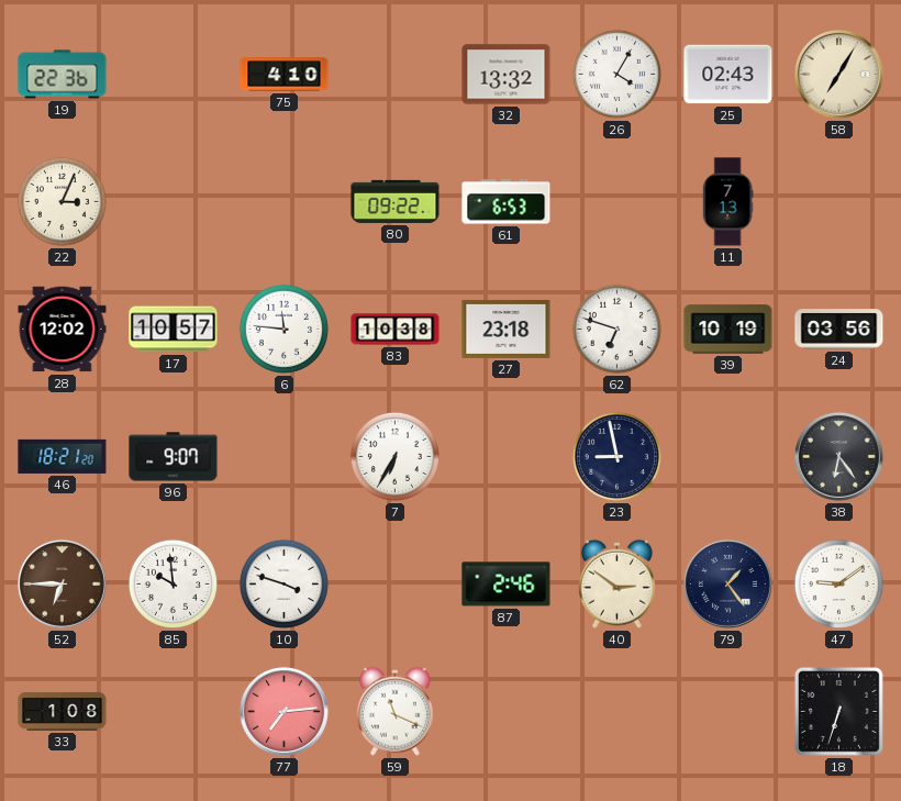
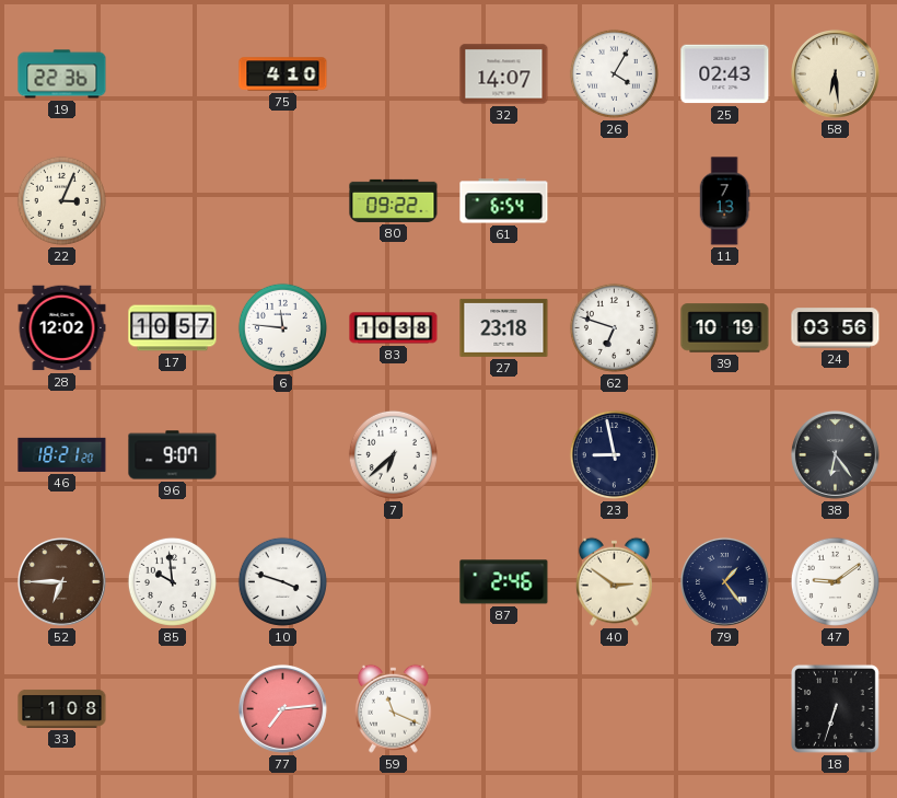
32: 13:32 -> 14:07
58: 7:05 -> 6:29
61: 6:53 -> 6:54
7: 6:35 -> 6:38
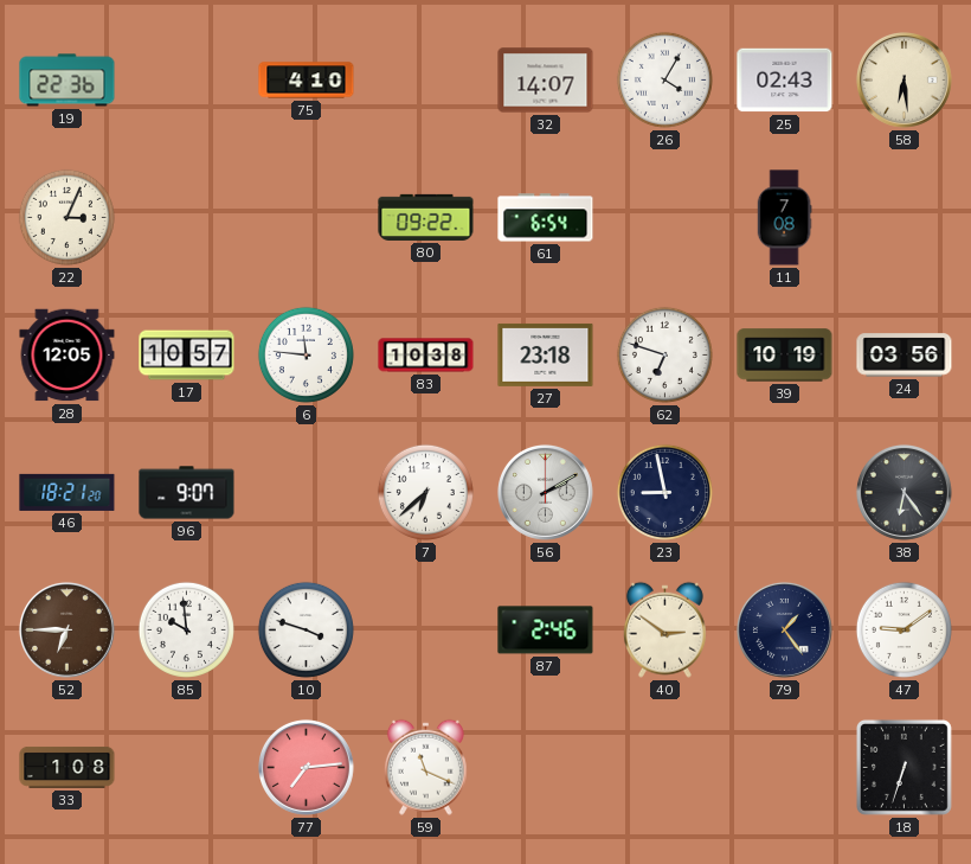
11: 7:13 -> 7:08
28: 12:02 -> 12:05
56: none -> 2:10
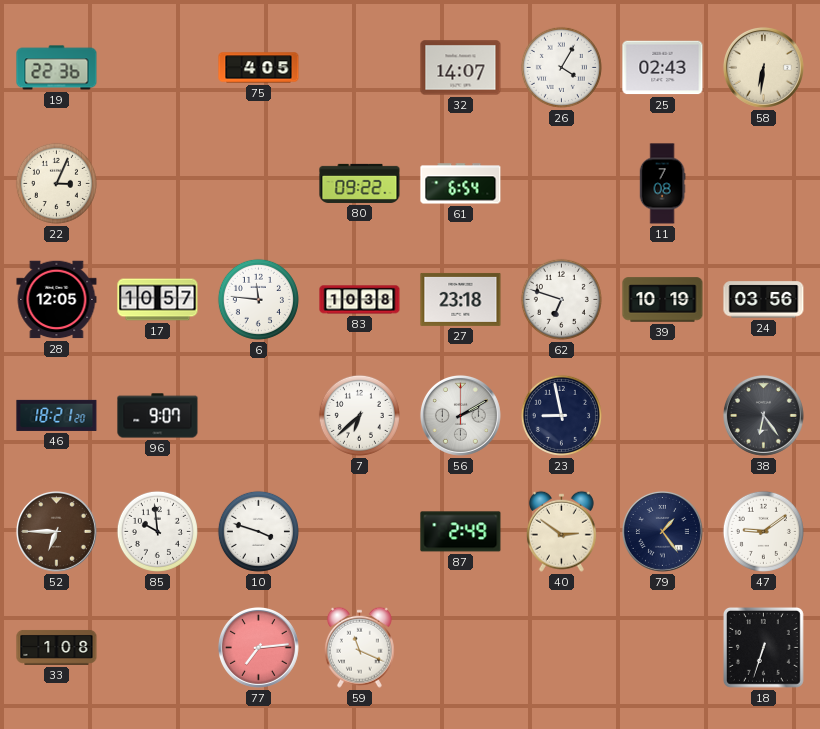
75: 4:10 -> 4:05
58: 6:29 -> 6:31
87: 2:46 -> 2:49
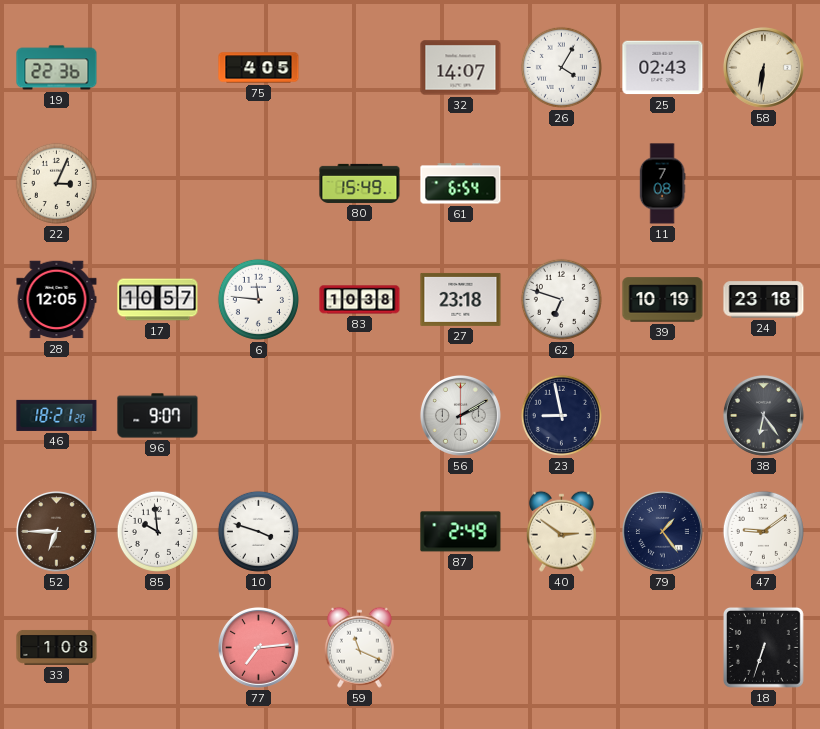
80: 09:22 -> 15:49
24: 03:56 -> 23:18
7: 6:38 -> none
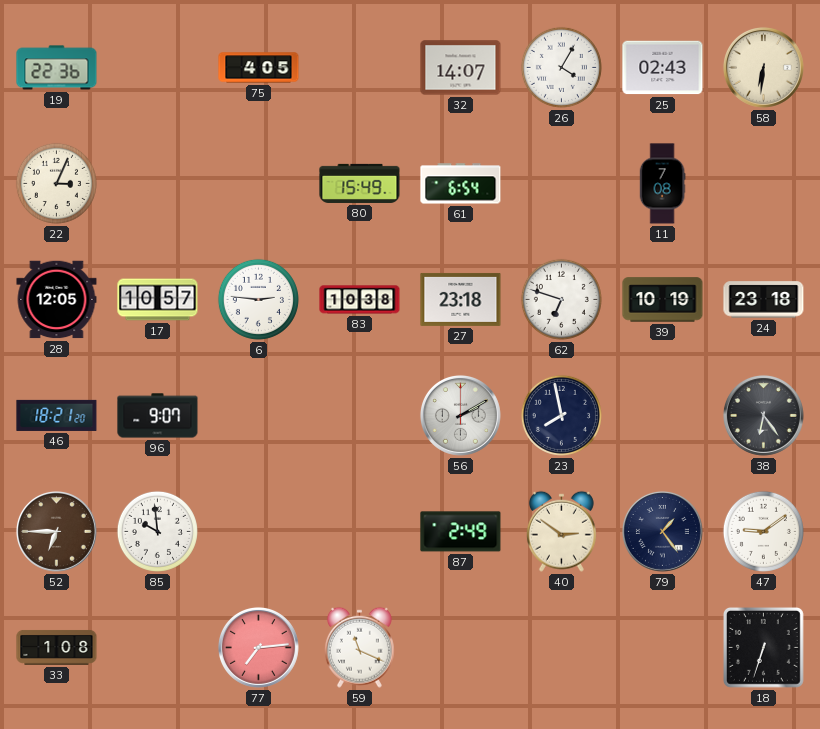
6: 11:46 -> 2:46
23: 8:58 -> 7:58
10: 3:48 -> none
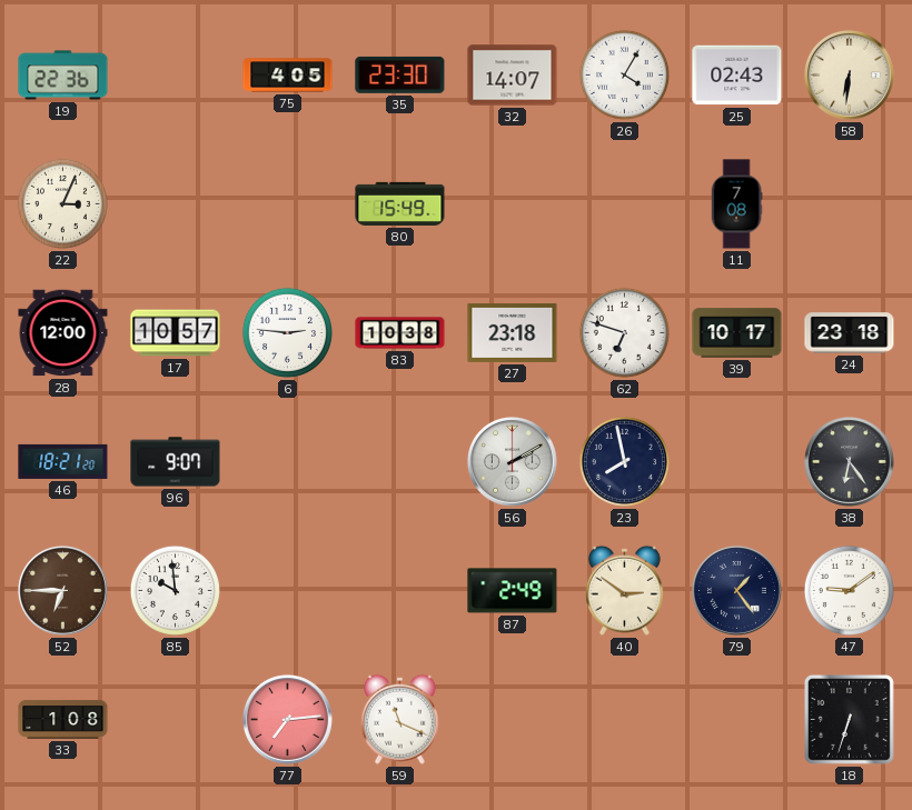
35: none -> 23:30
61: 6:54 -> none
28: 12:05 -> 12:00
39: 10:19 -> 10:17
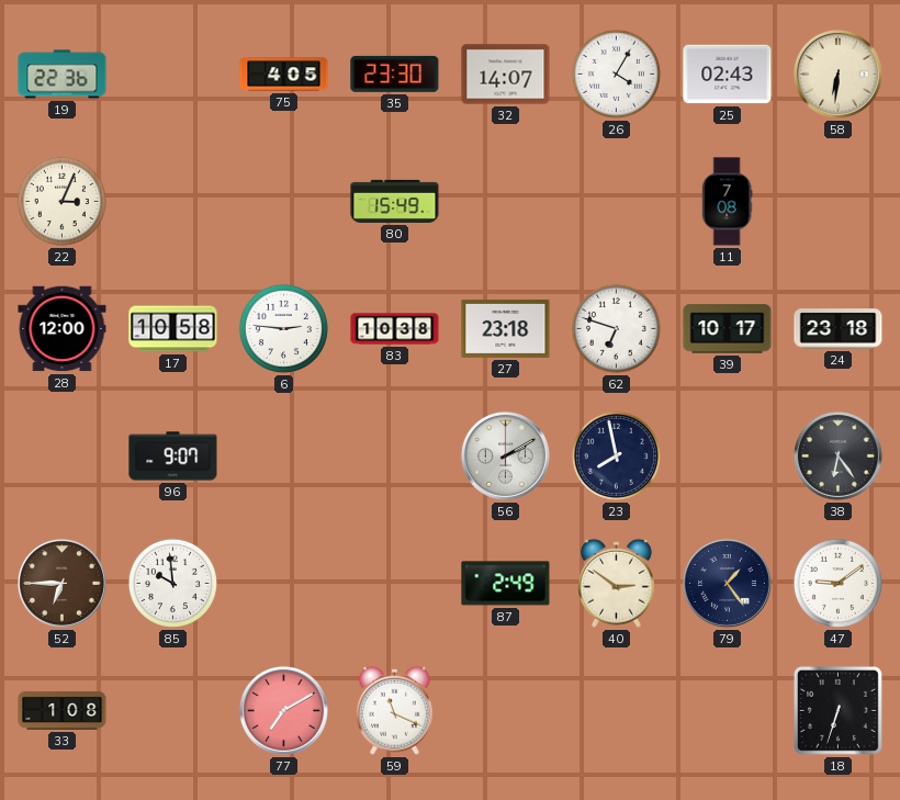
17: 10:57 -> 10:58
46: 18:21 -> none
77: 7:14 -> 7:10
